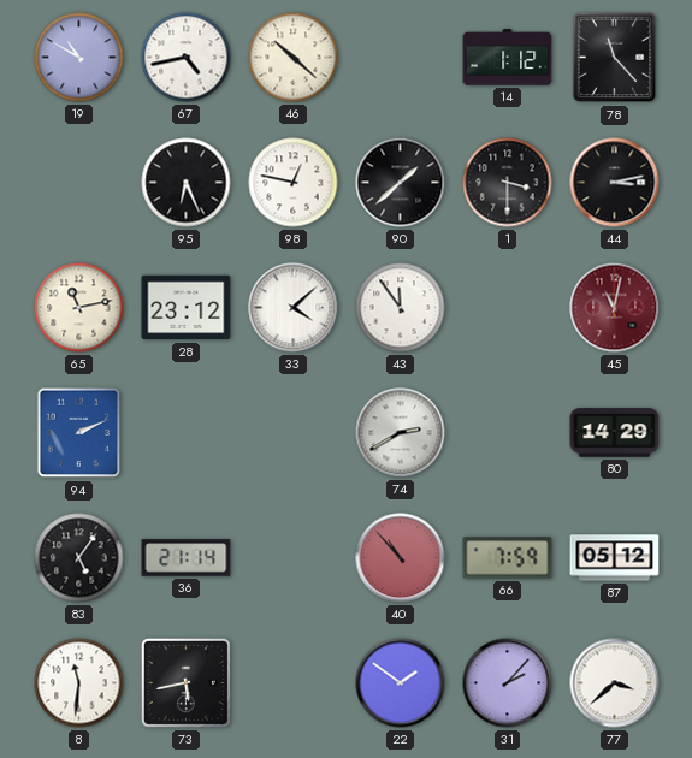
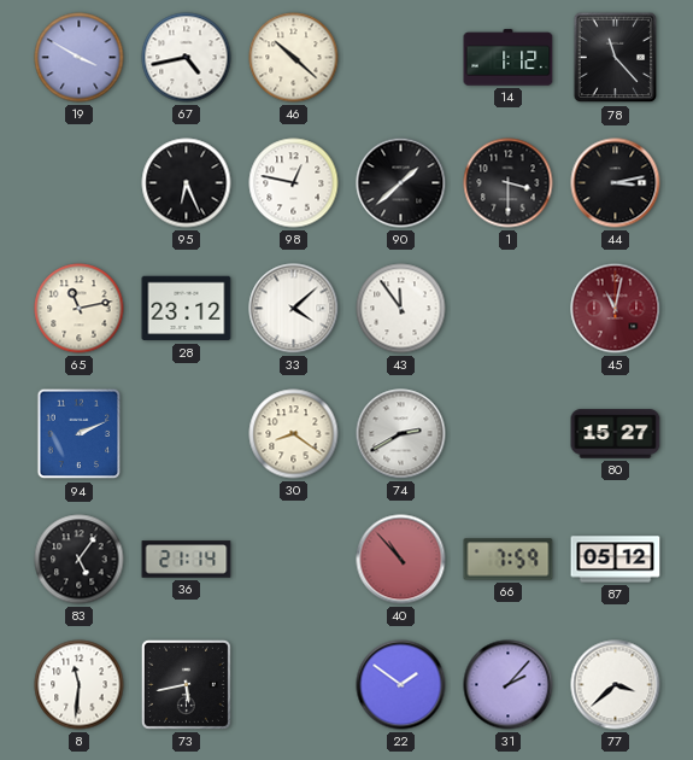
19: 10:50 -> 3:50
30: none -> 8:21
80: 14:29 -> 15:27
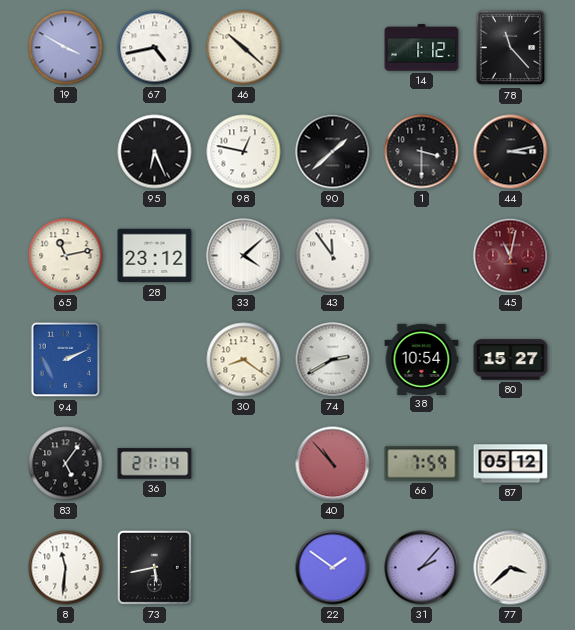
38: none -> 10:54
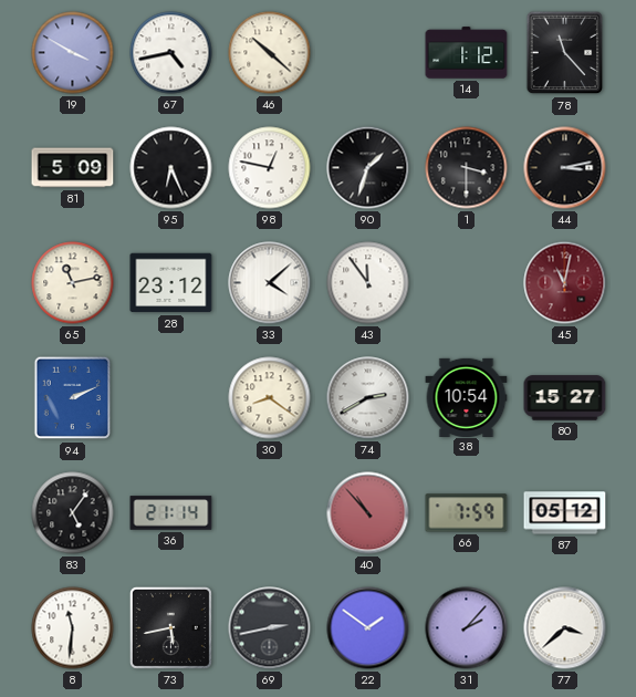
81: none -> 5:09
90: 1:38 -> 1:33
69: none -> 2:43
